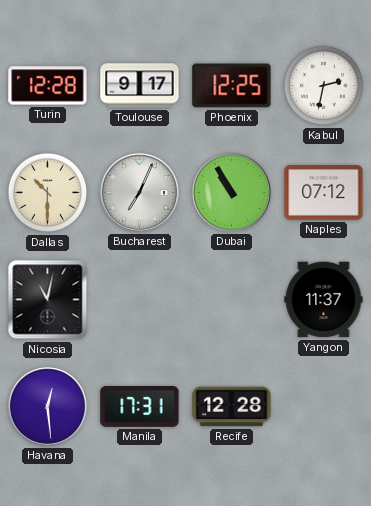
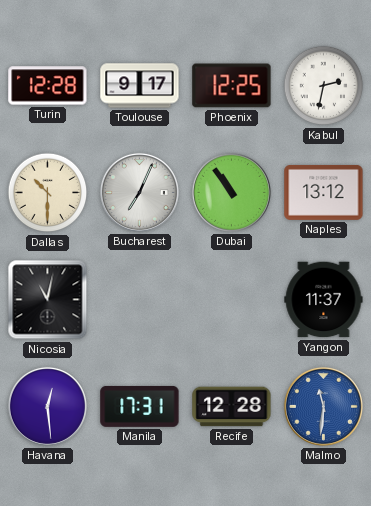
Dubai: 10:55 -> 10:54
Naples: 07:12 -> 13:12
Malmo: none -> 11:31
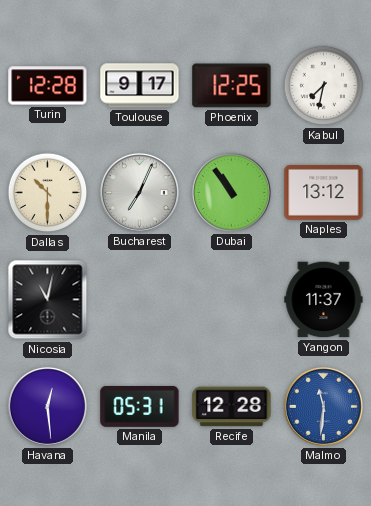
Kabul: 2:32 -> 7:32
Manila: 17:31 -> 05:31
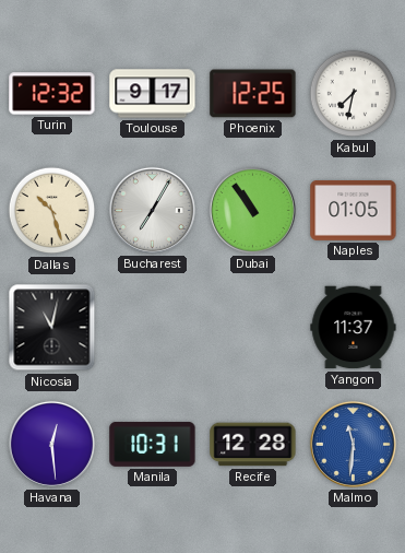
Turin: 12:28 -> 12:32
Dallas: 10:30 -> 10:27
Bucharest: 7:04 -> 7:05
Naples: 13:12 -> 01:05
Manila: 05:31 -> 10:31
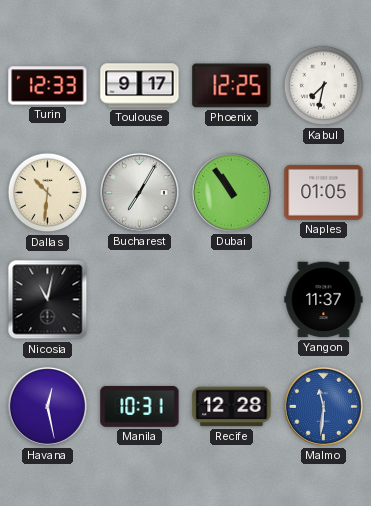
Turin: 12:32 -> 12:33
Dallas: 10:27 -> 10:31
Havana: 12:29 -> 12:28
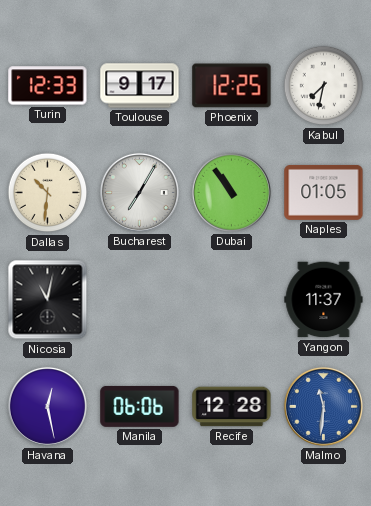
Manila: 10:31 -> 06:06
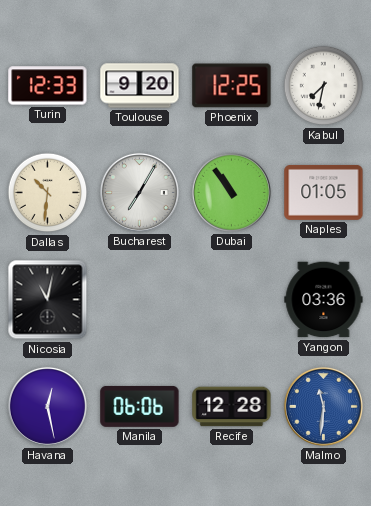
Toulouse: 9:17 -> 9:20
Yangon: 11:37 -> 03:36
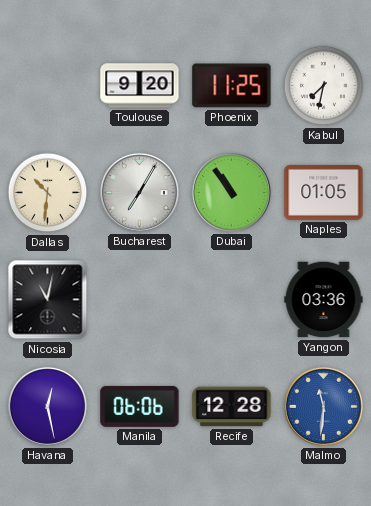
Turin: 12:33 -> none
Phoenix: 12:25 -> 11:25
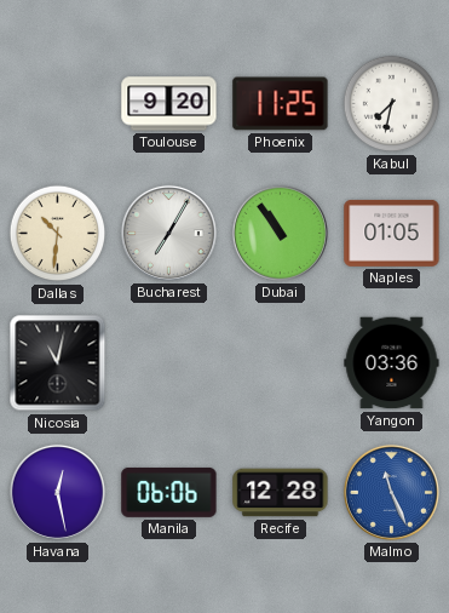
Malmo: 11:31 -> 11:26
